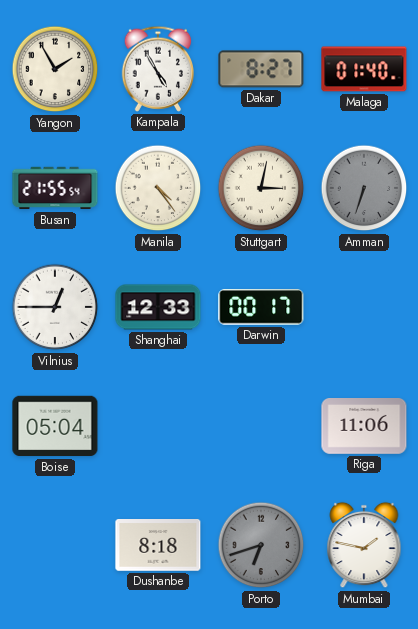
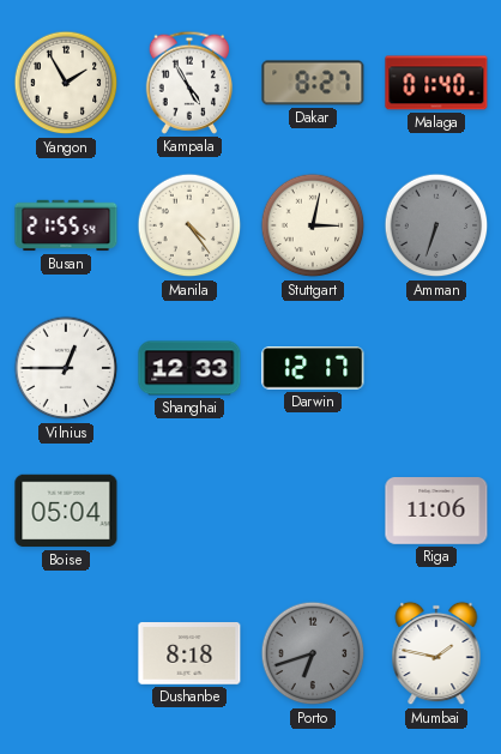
Darwin: 00:17 -> 12:17
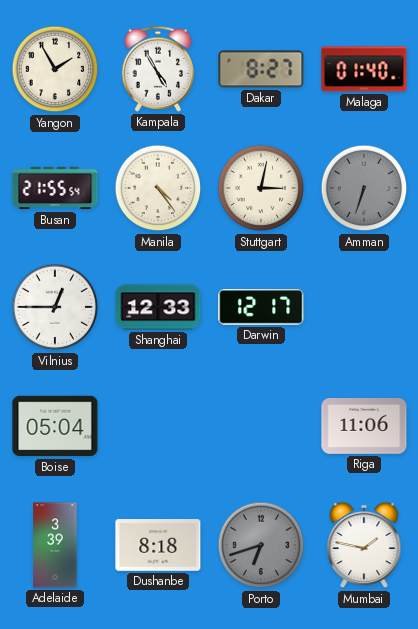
Adelaide: none -> 3:39
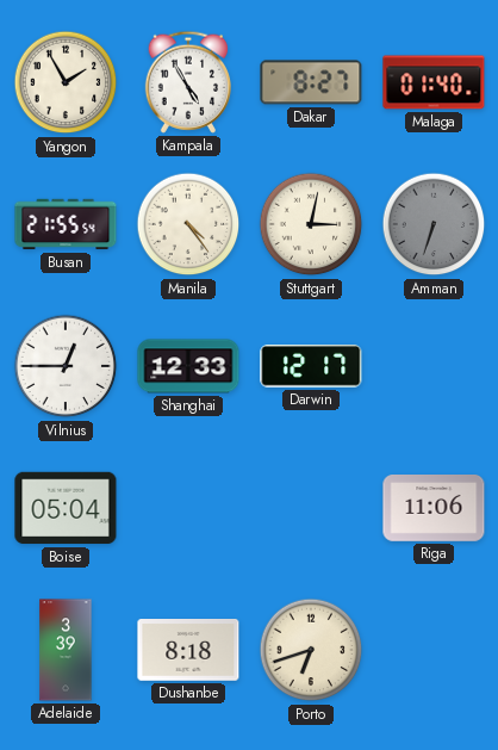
Porto dial: grey -> cream
Mumbai: 1:47 -> none
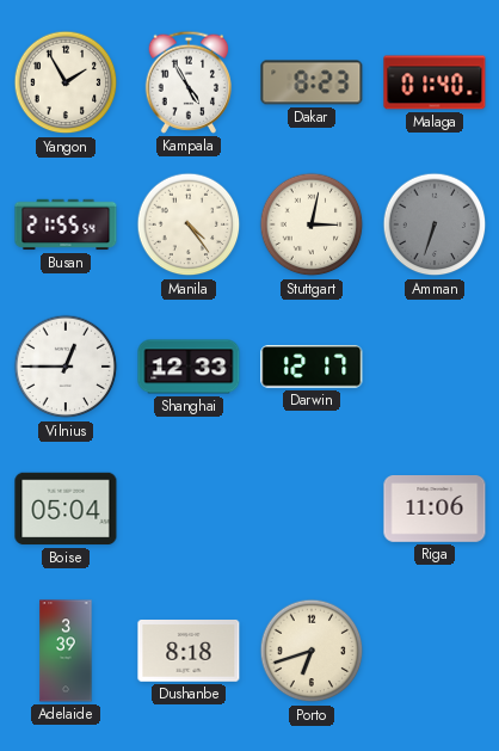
Dakar: 8:27 -> 8:23
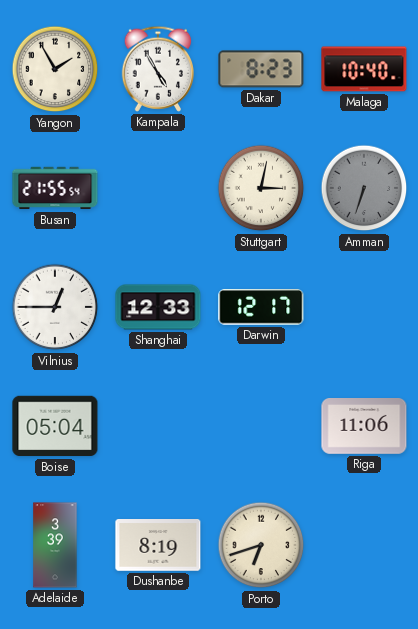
Malaga: 01:40 -> 10:40
Manila: 4:24 -> none
Dushanbe: 8:18 -> 8:19
